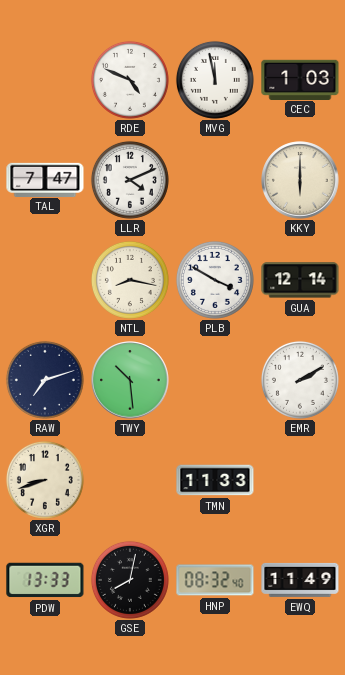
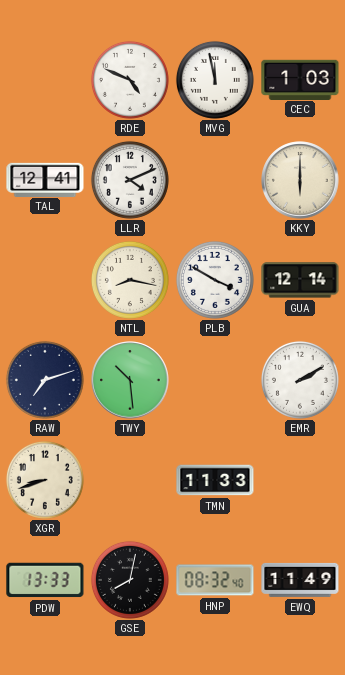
TAL: 7:47 -> 12:41
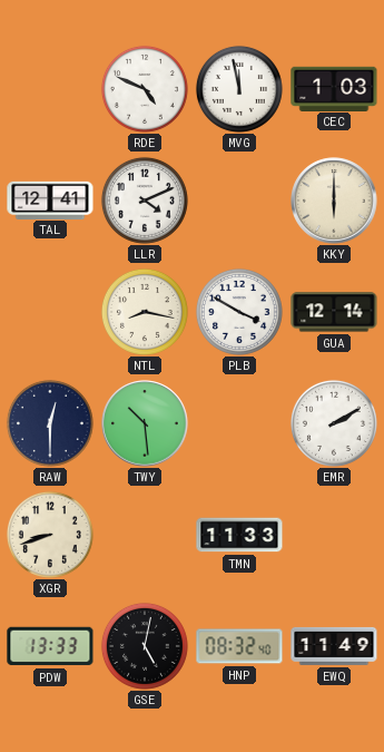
RAW: 7:12 -> 12:30
GSE: 8:02 -> 5:02
